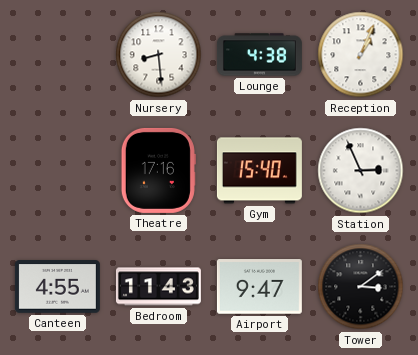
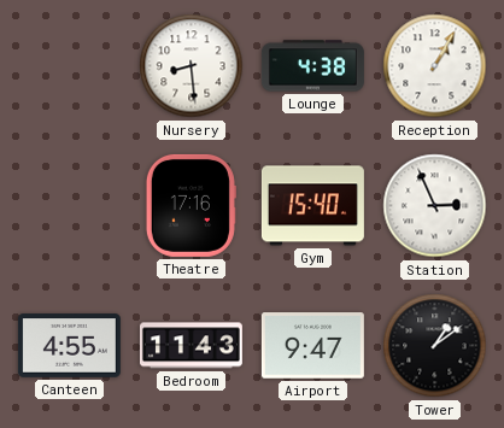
Reception: 1:04 -> 1:05
Tower: 3:09 -> 1:09
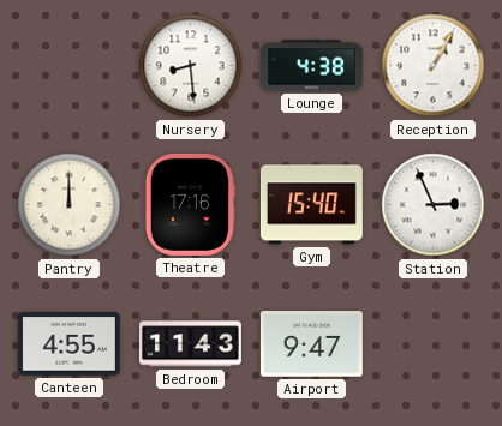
Pantry: none -> 12:00
Tower: 1:09 -> none
